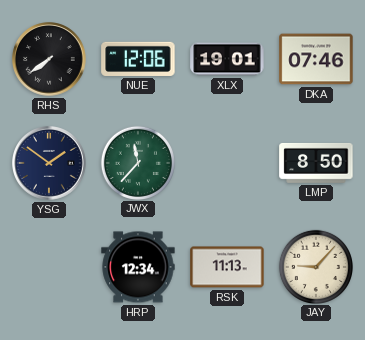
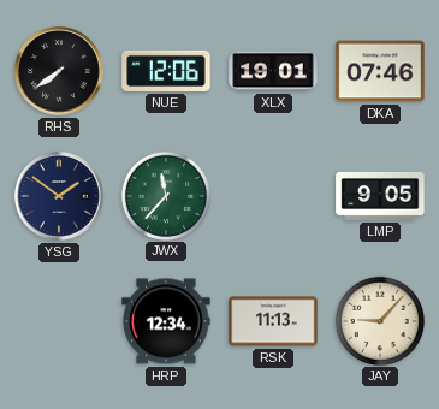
LMP: 8:50 -> 9:05
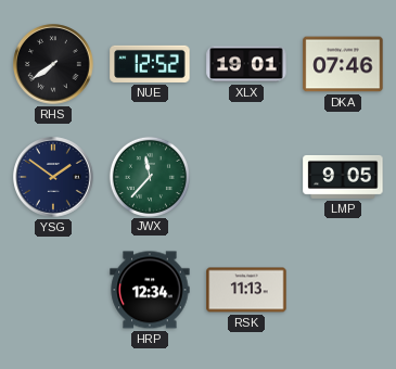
NUE: 12:06 -> 12:52
JAY: 9:07 -> none
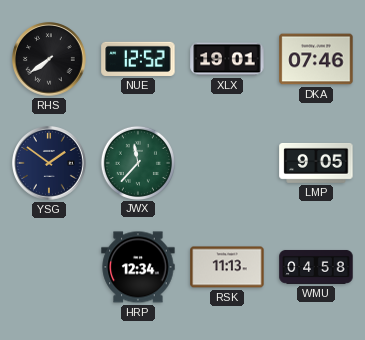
WMU: none -> 04:58
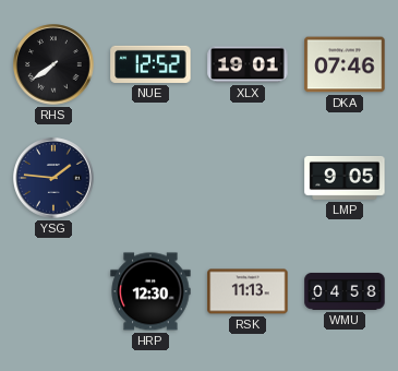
YSG: 1:51 -> 1:46
JWX: 11:37 -> none
HRP: 12:34 -> 12:30
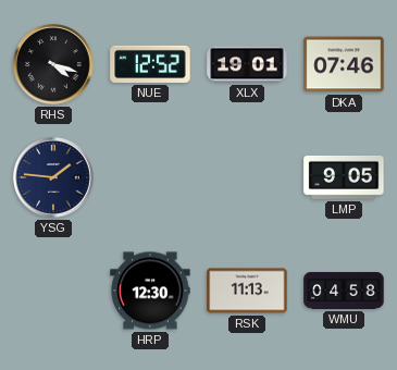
RHS: 7:39 -> 4:18
